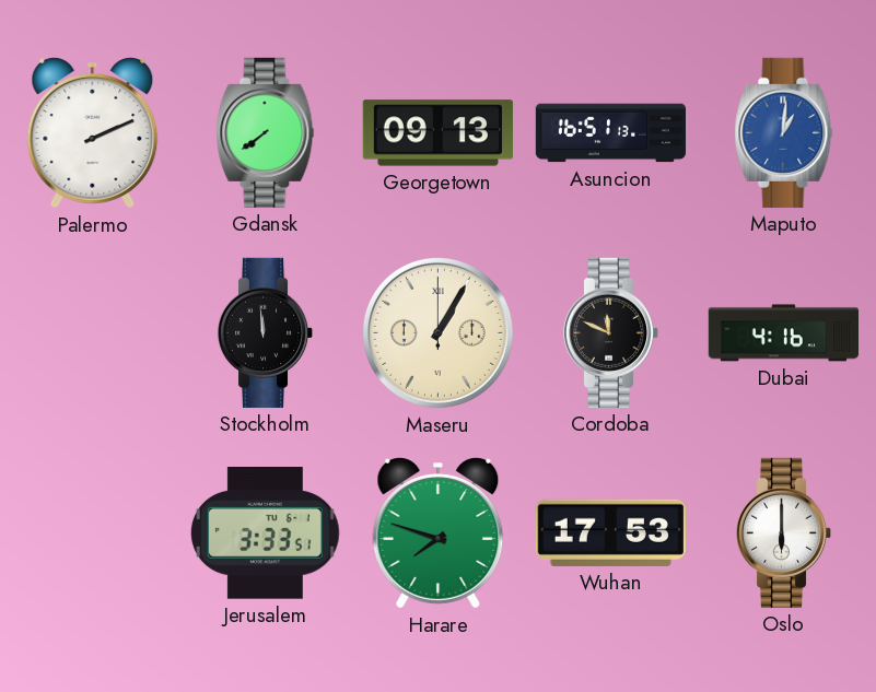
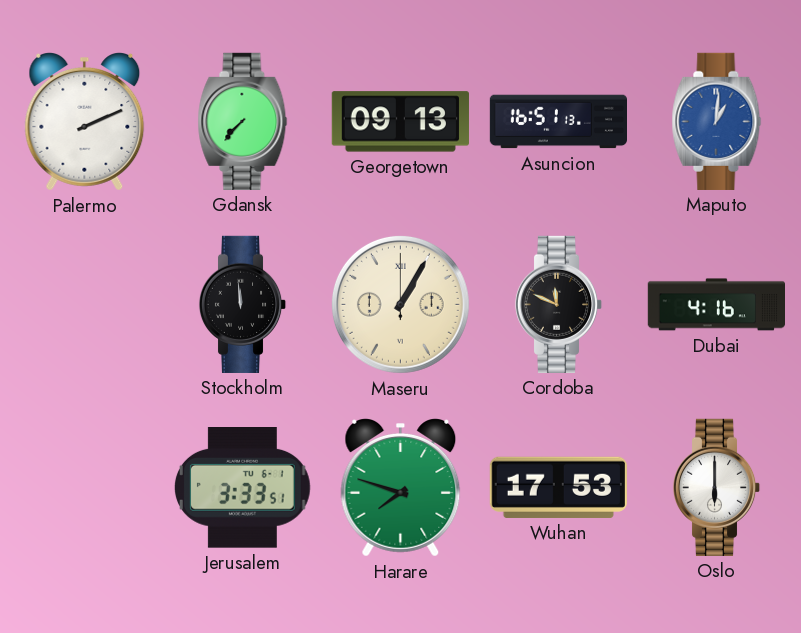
Gdansk: 7:39 -> 7:37
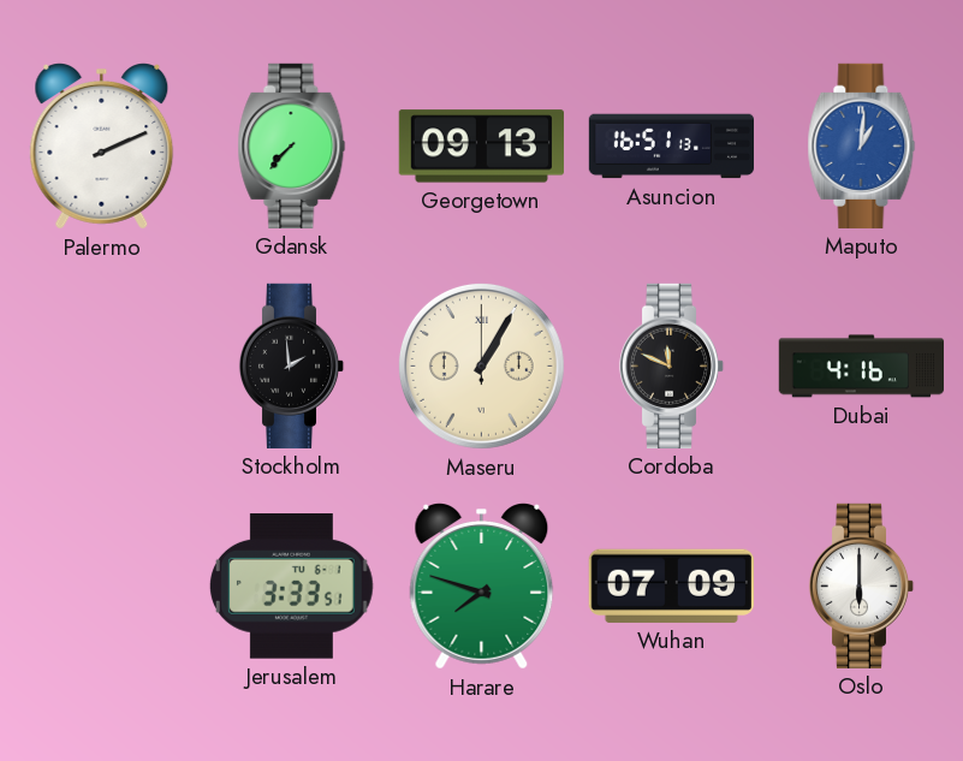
Stockholm: 11:59 -> 1:59
Wuhan: 17:53 -> 07:09
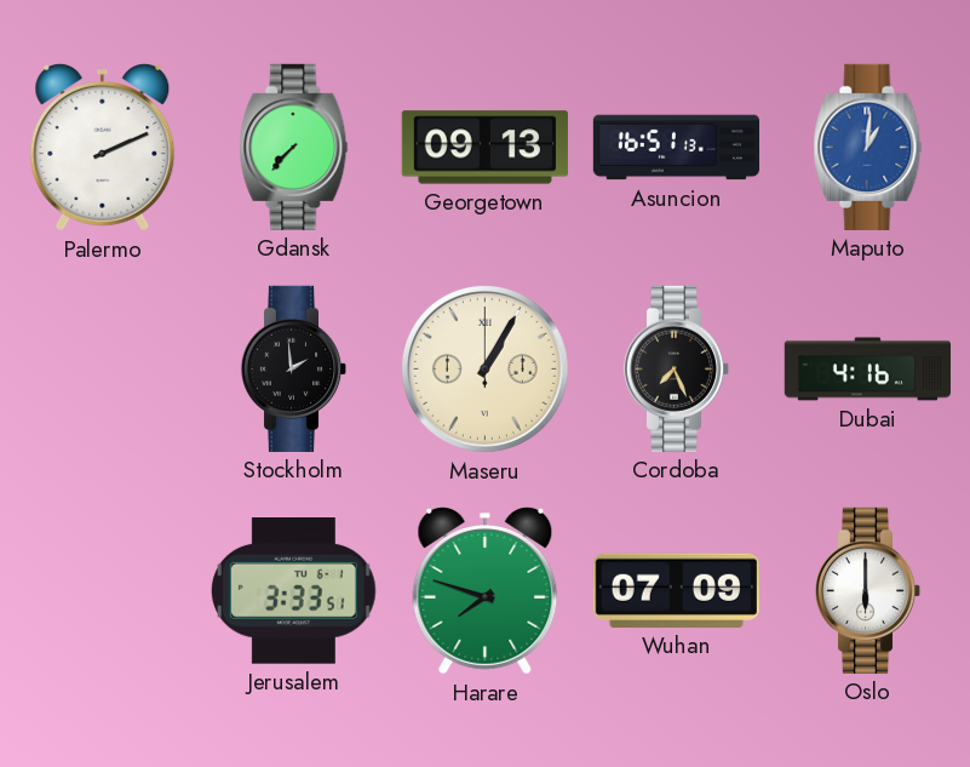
Cordoba: 11:49 -> 7:26
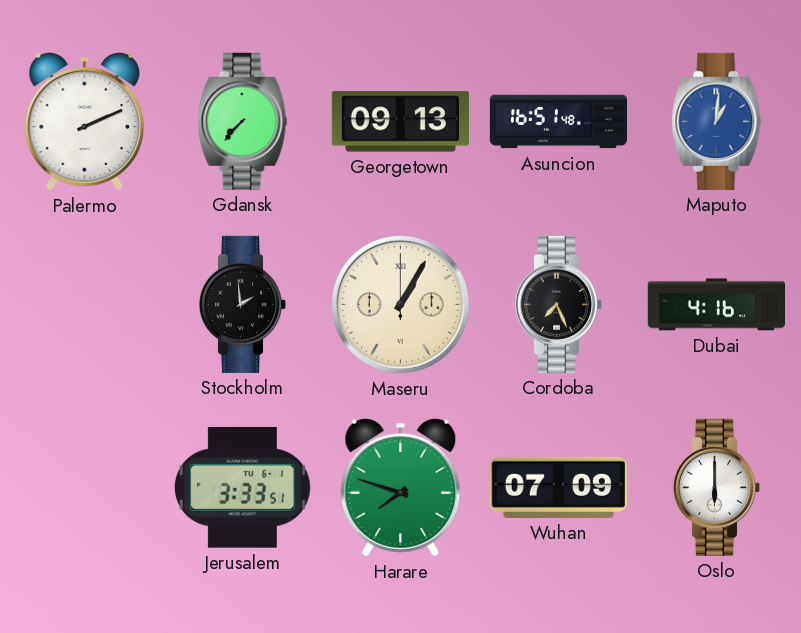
Asuncion: 16:51:13 -> 16:51:48
